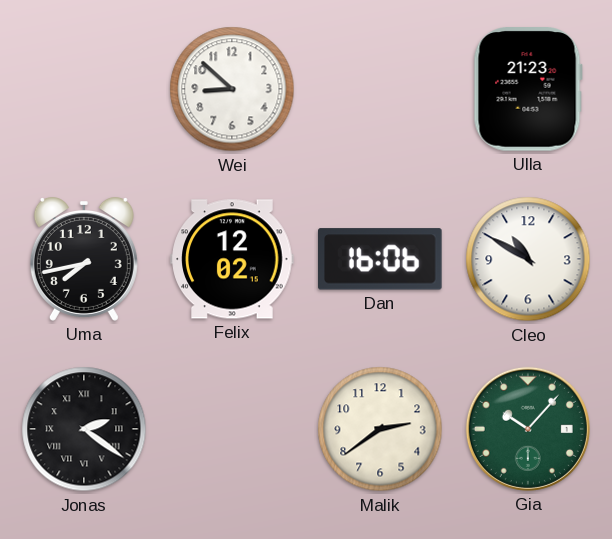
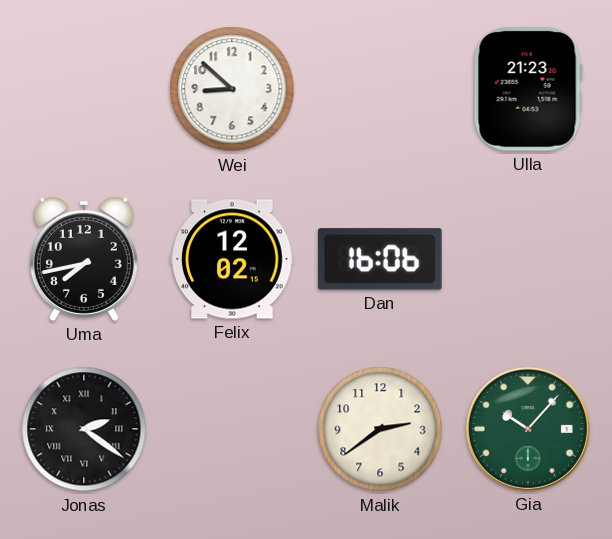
Cleo: 10:50 -> none
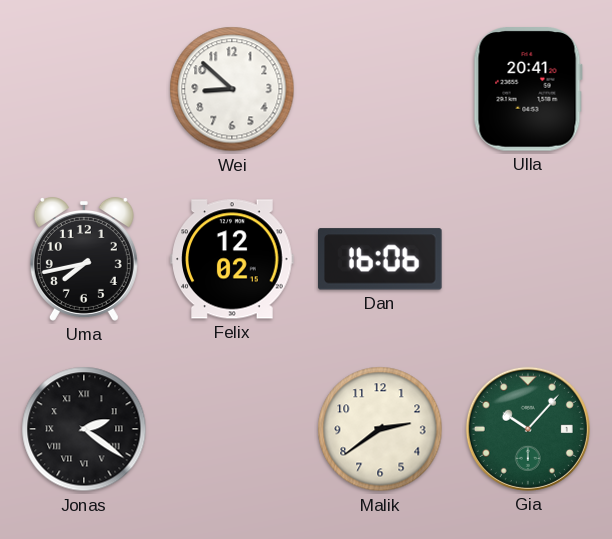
Ulla: 21:23 -> 20:41
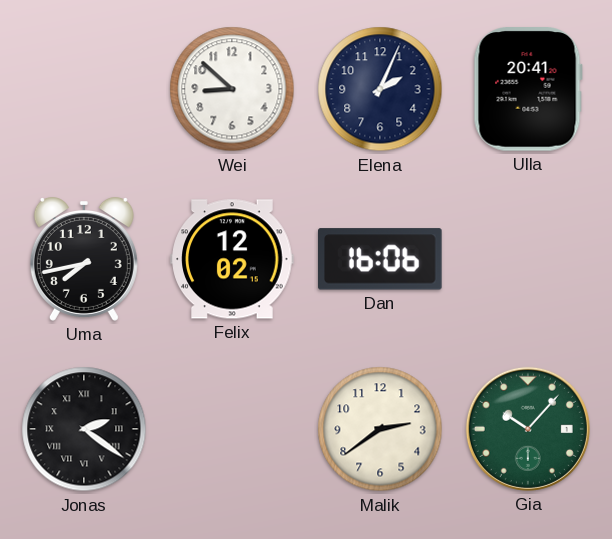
Elena: none -> 2:04
